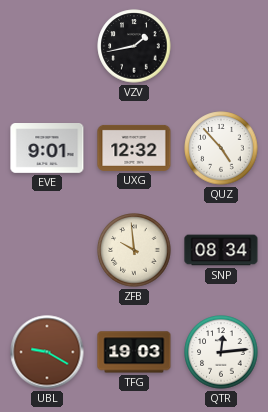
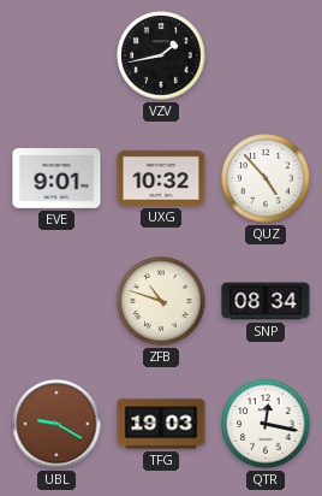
UXG: 12:32 -> 10:32
ZFB: 9:59 -> 10:48
QTR: 12:14 -> 12:17
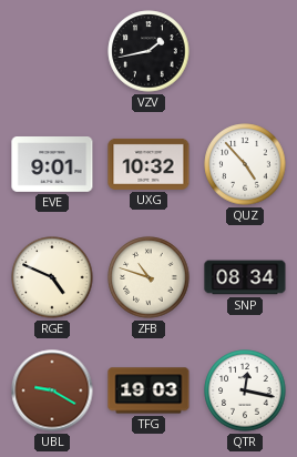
RGE: none -> 4:49
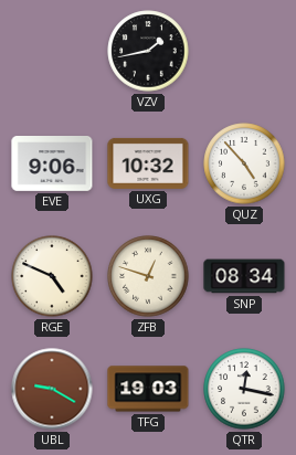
EVE: 9:01 -> 9:06
ZFB: 10:48 -> 12:48
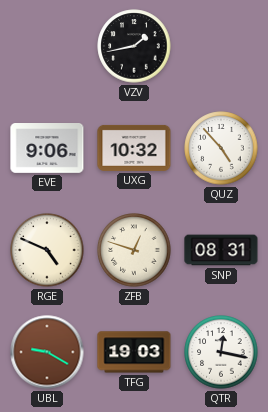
SNP: 08:34 -> 08:31
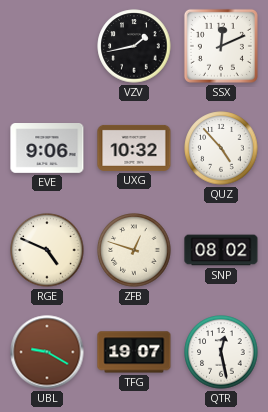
SSX: none -> 12:11
SNP: 08:31 -> 08:02
TFG: 19:03 -> 19:07
QTR: 12:17 -> 12:28
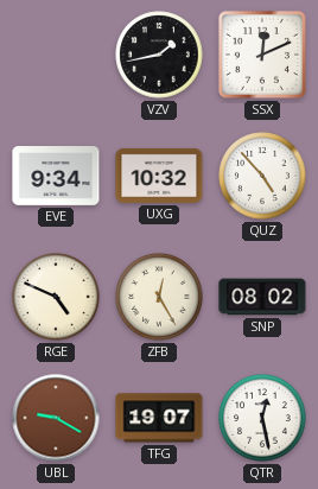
EVE: 9:06 -> 9:34
ZFB: 12:48 -> 12:25
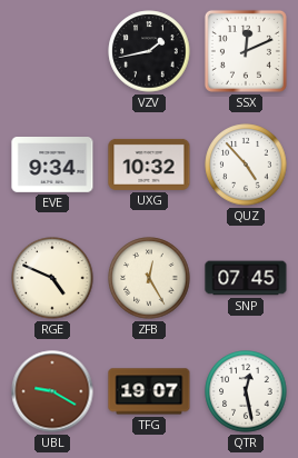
SNP: 08:02 -> 07:45
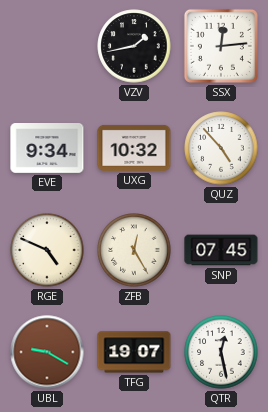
SSX: 12:11 -> 12:14
